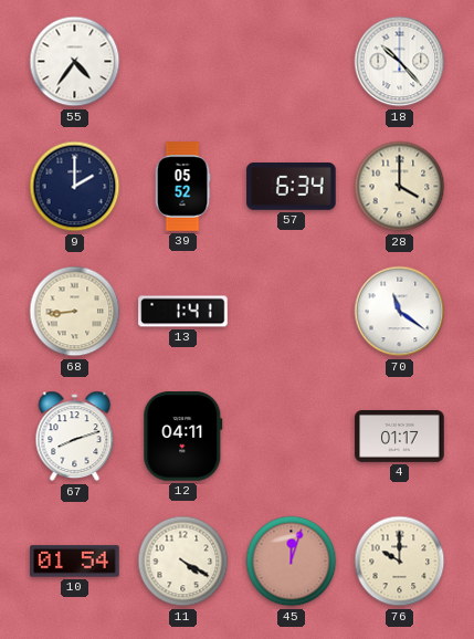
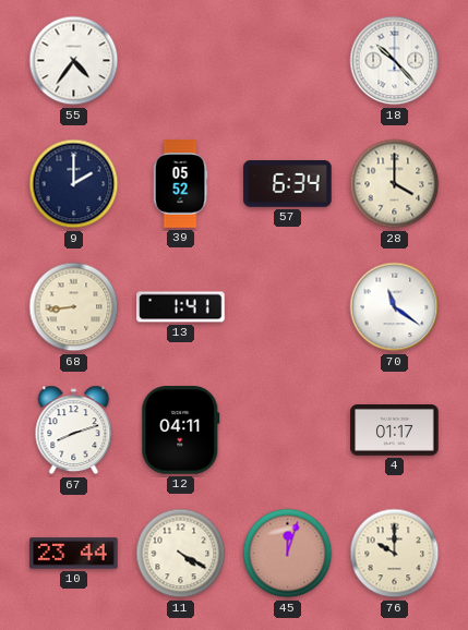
10: 01:54 -> 23:44
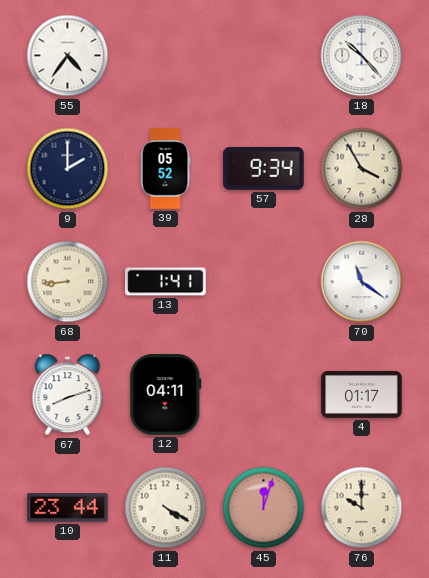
57: 6:34 -> 9:34
28: 4:00 -> 3:55
